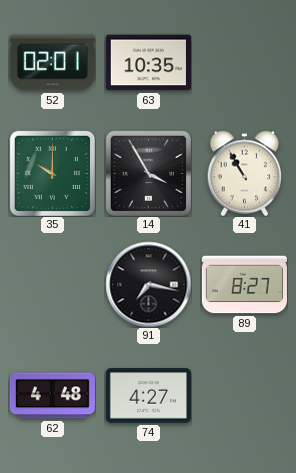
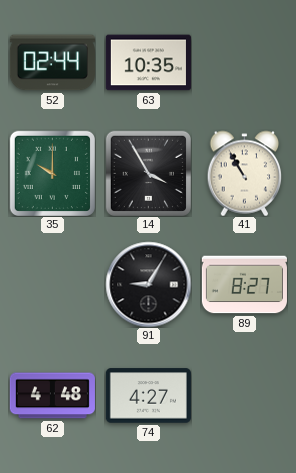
52: 02:01 -> 02:44
91: 7:17 -> 9:05
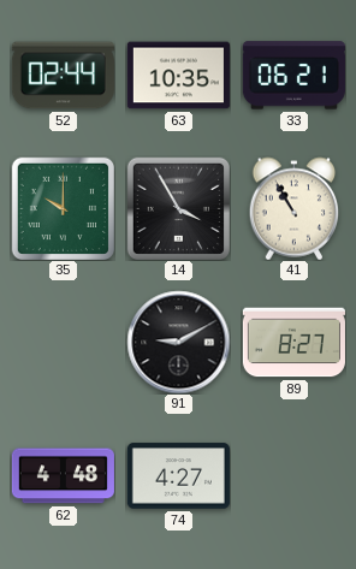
33: none -> 06:21
91: 9:05 -> 9:10
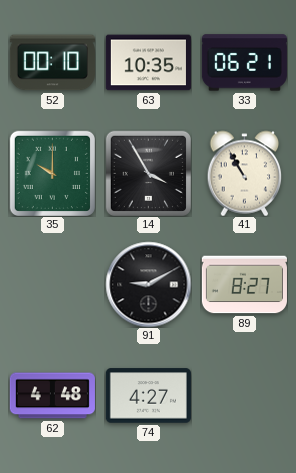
52: 02:44 -> 00:10
